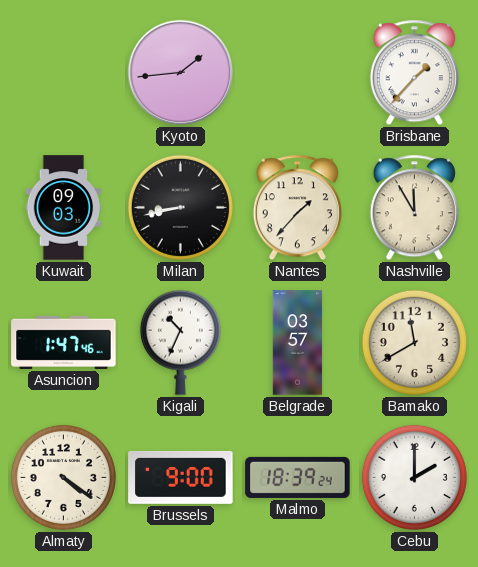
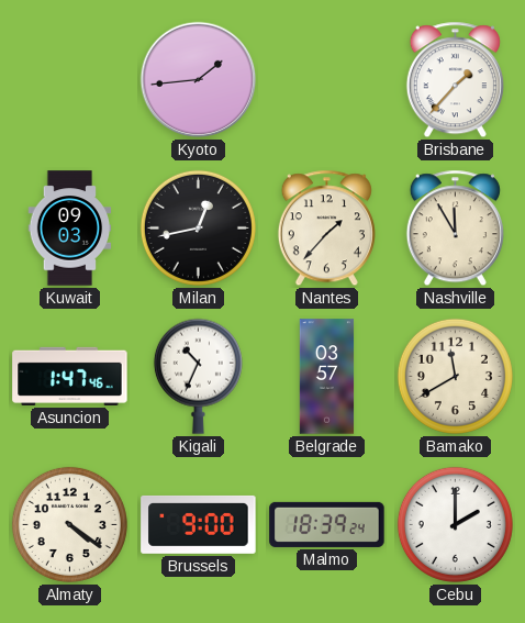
Milan: 8:43 -> 12:43
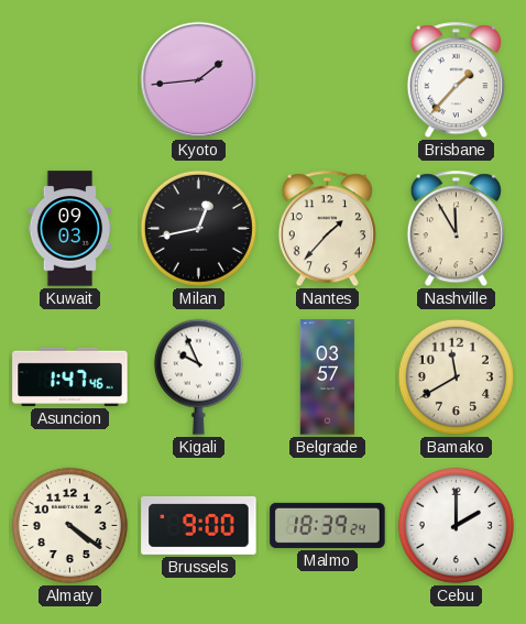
Kigali: 10:34 -> 9:56
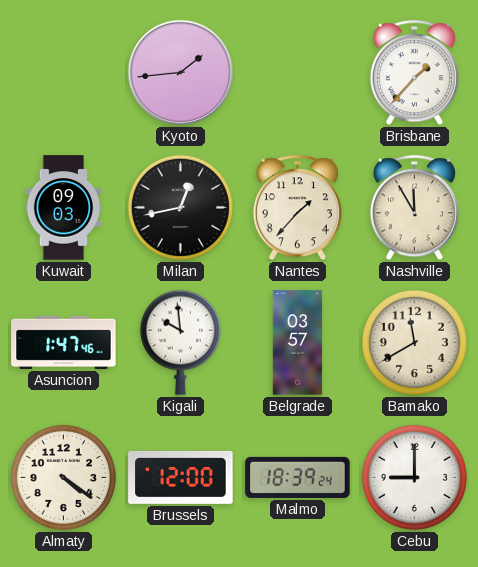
Kigali: 9:56 -> 9:59
Brussels: 9:00 -> 12:00
Cebu: 2:00 -> 9:00
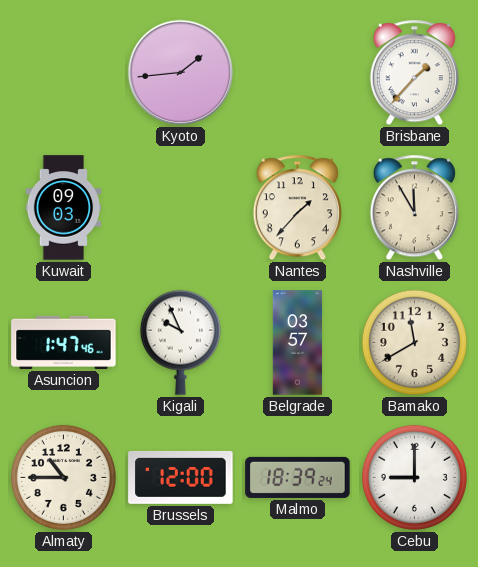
Milan: 12:43 -> none
Kigali: 9:59 -> 9:56
Almaty: 4:21 -> 10:45
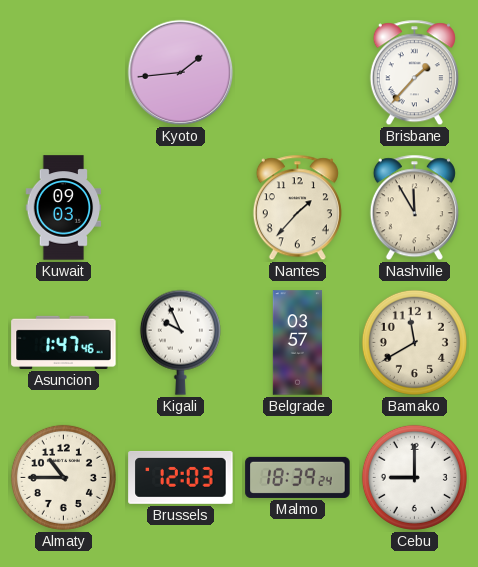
Brussels: 12:00 -> 12:03
